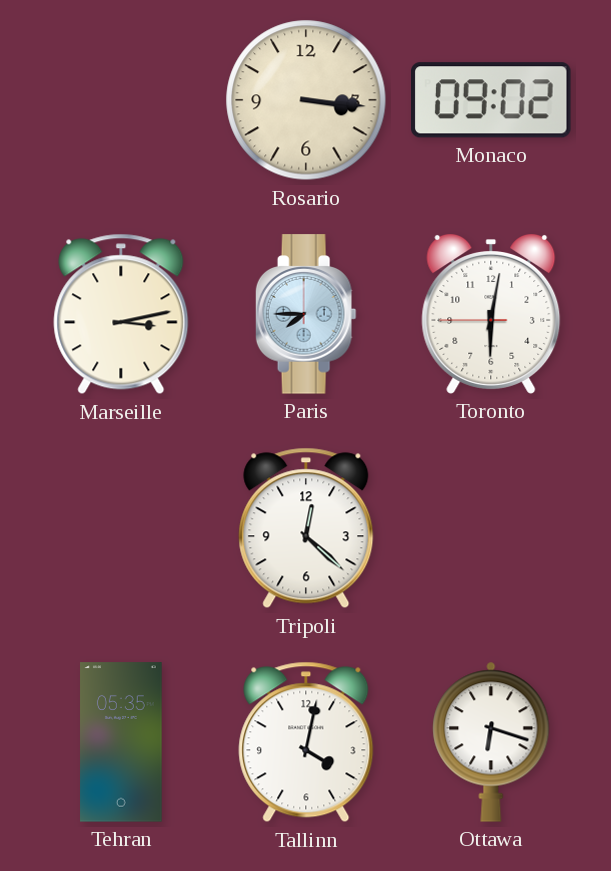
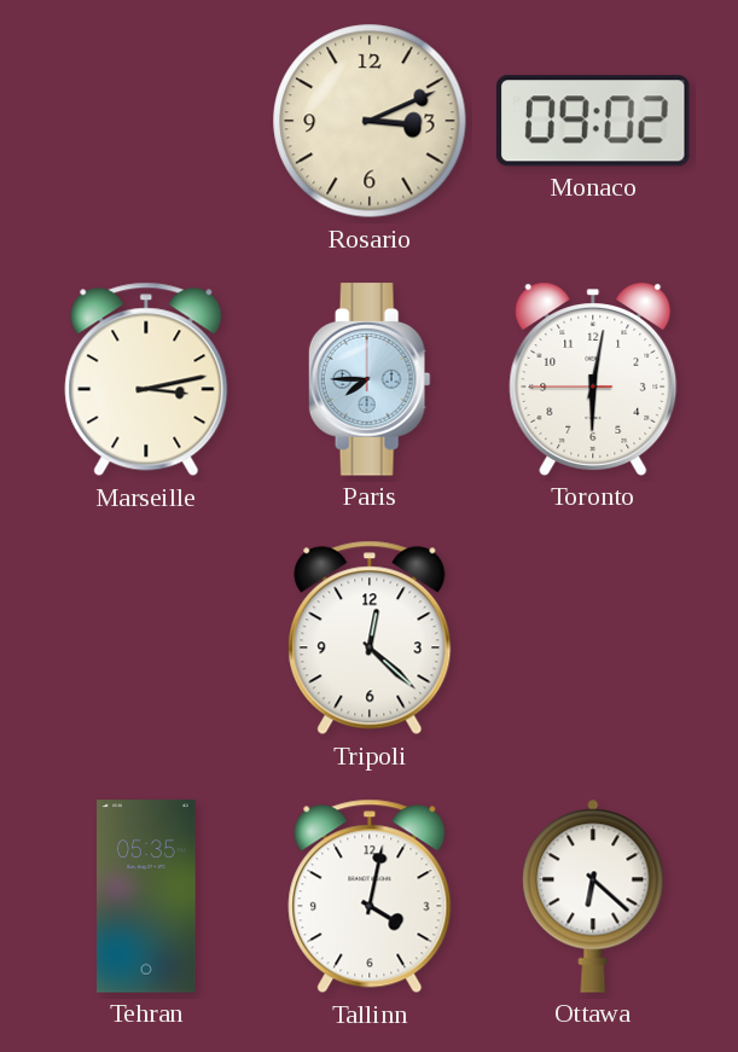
Rosario: 3:16 -> 3:11
Ottawa: 6:18 -> 6:22
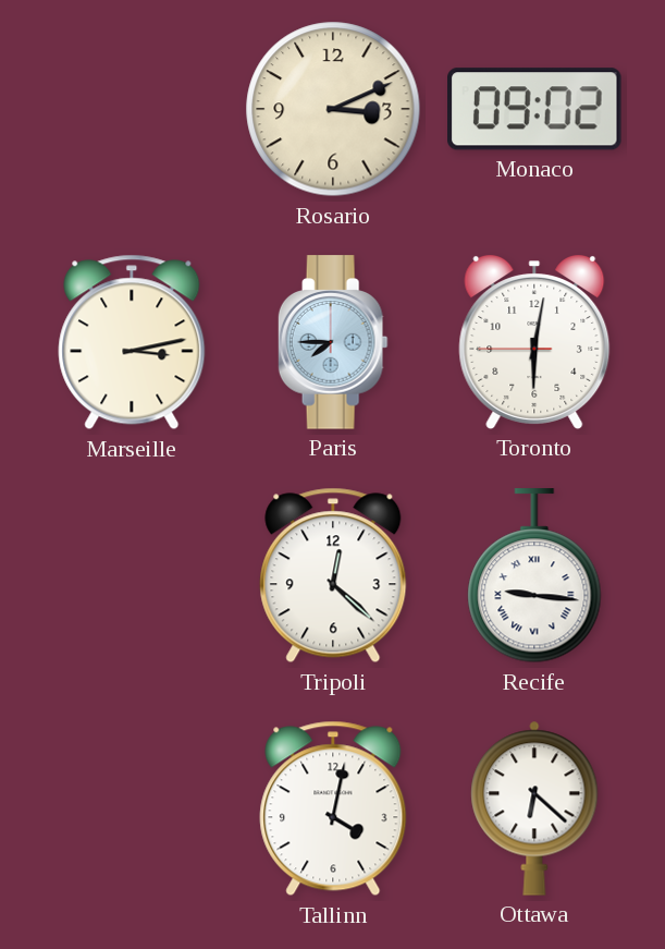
Recife: none -> 9:16
Tehran: 05:35 -> none
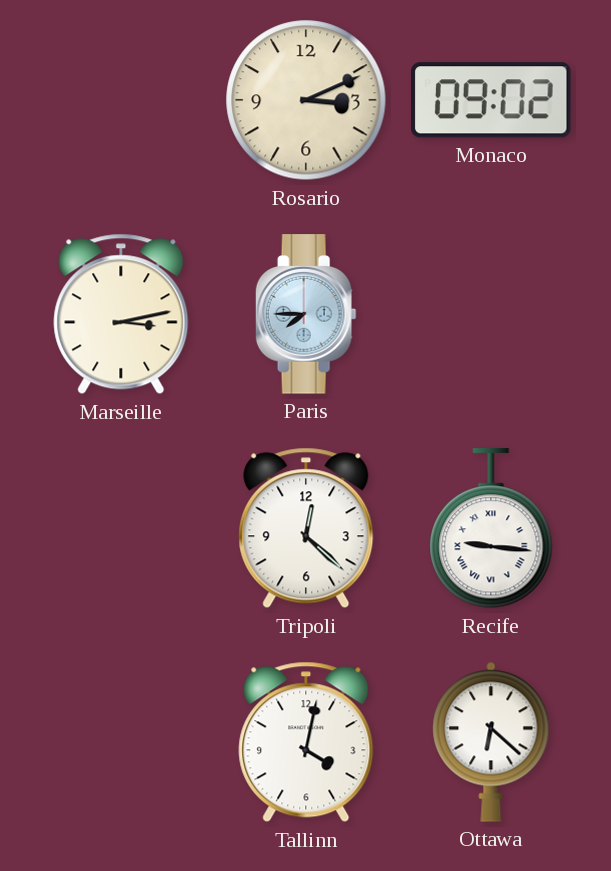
Toronto: 6:01 -> none
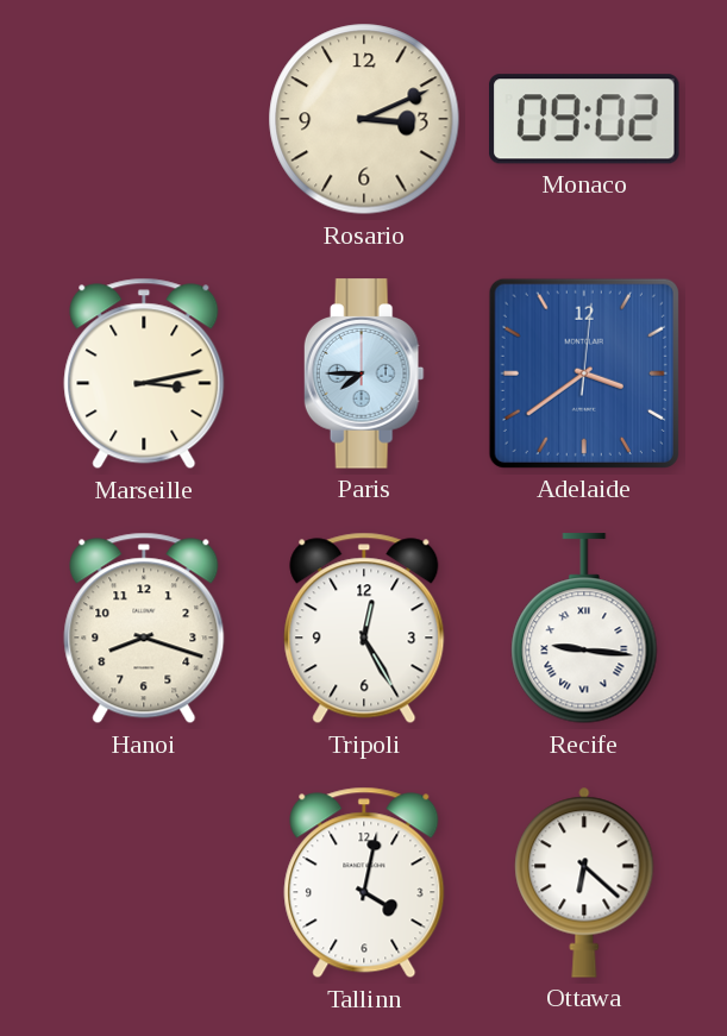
Adelaide: none -> 3:39
Hanoi: none -> 8:18
Tripoli: 12:22 -> 12:25
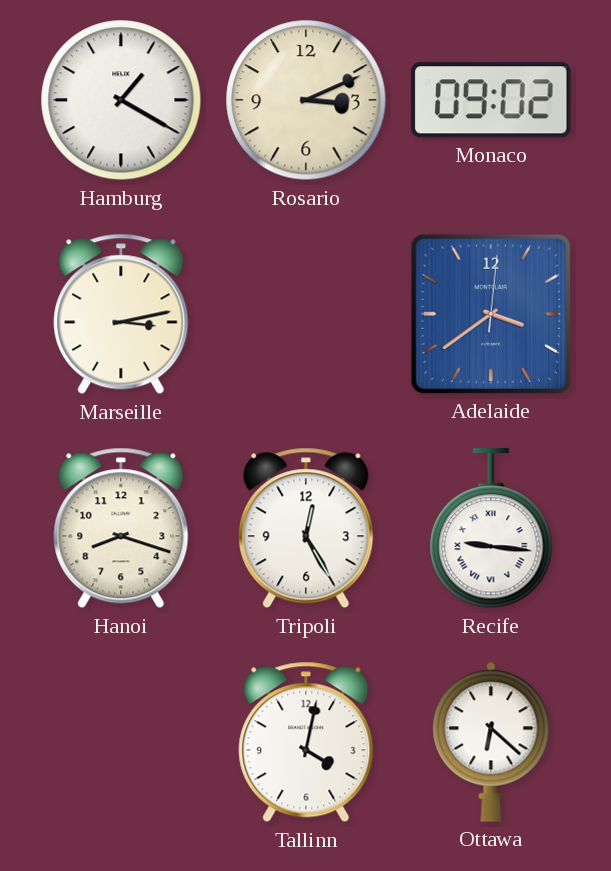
Hamburg: none -> 1:20
Paris: 7:45 -> none
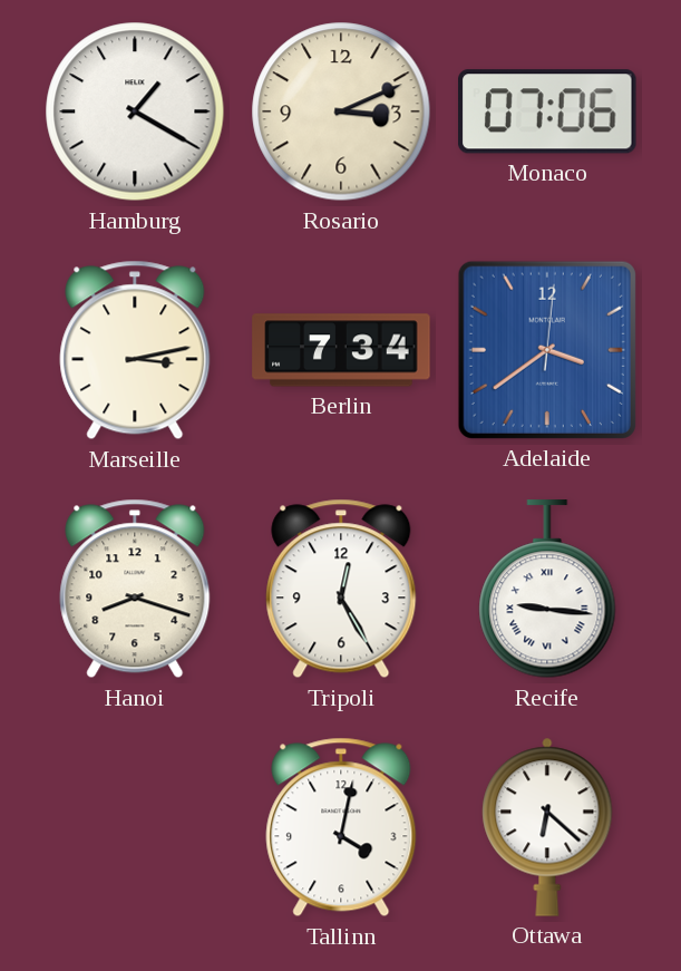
Monaco: 09:02 -> 07:06
Berlin: none -> 7:34
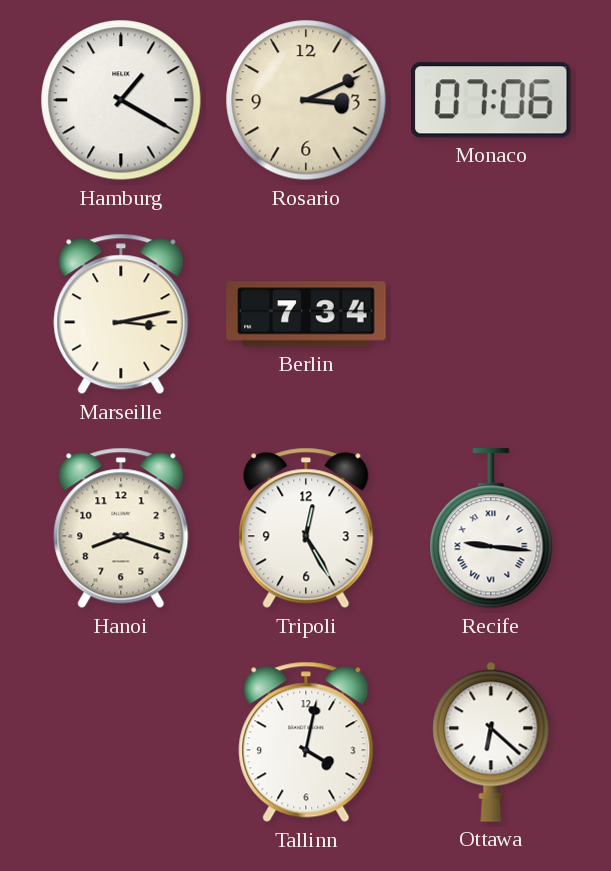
Adelaide: 3:39 -> none
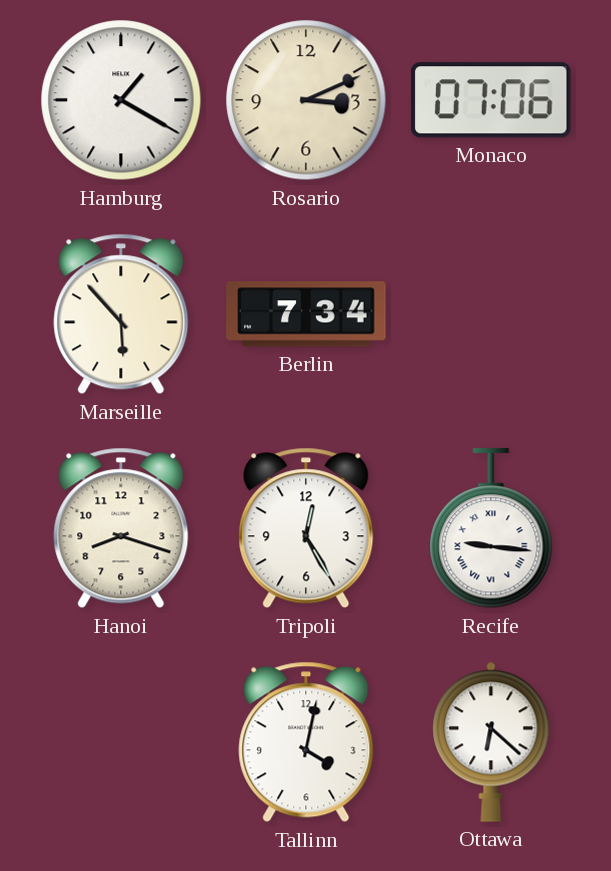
Marseille: 3:13 -> 5:53
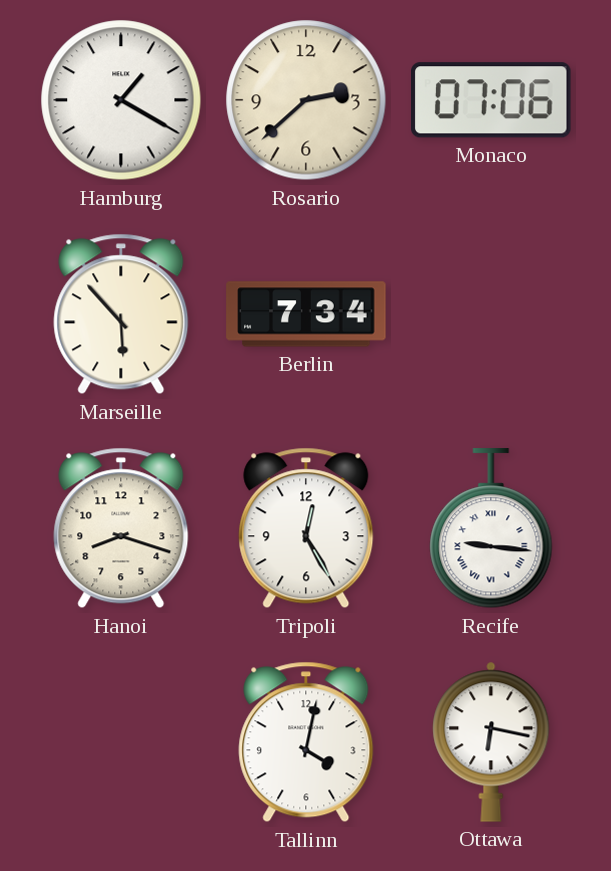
Rosario: 3:11 -> 2:38
Ottawa: 6:22 -> 6:17
